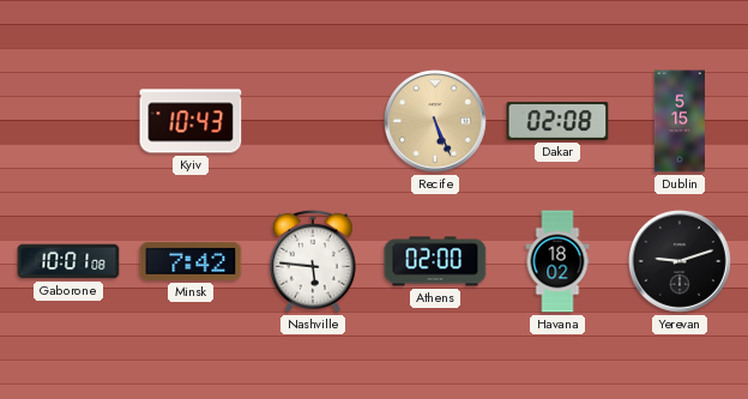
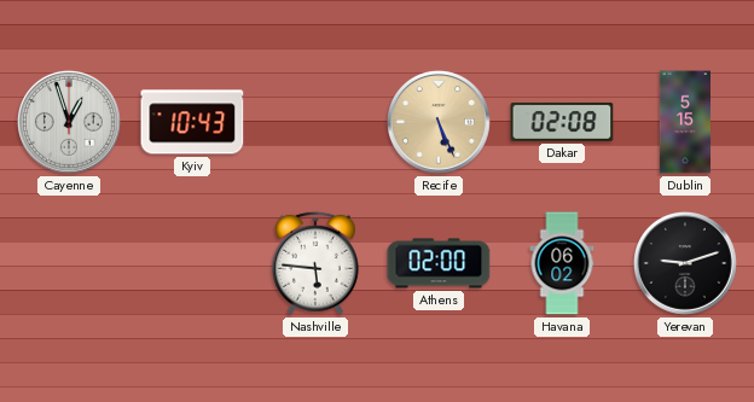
Cayenne: none -> 12:57
Gaborone: 10:01 -> none
Minsk: 7:42 -> none
Havana: 18:02 -> 06:02
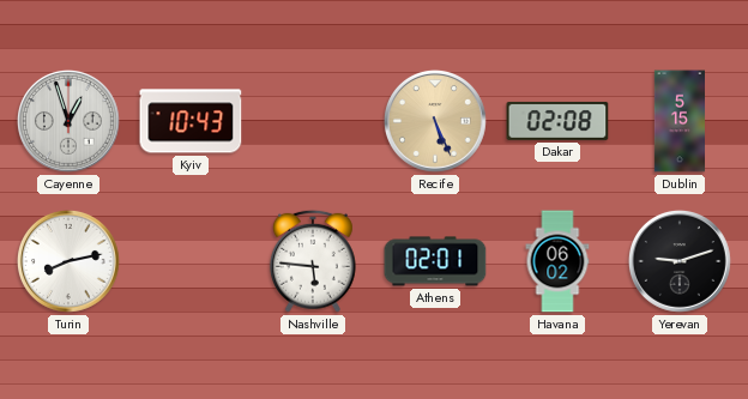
Turin: none -> 8:13
Athens: 02:00 -> 02:01
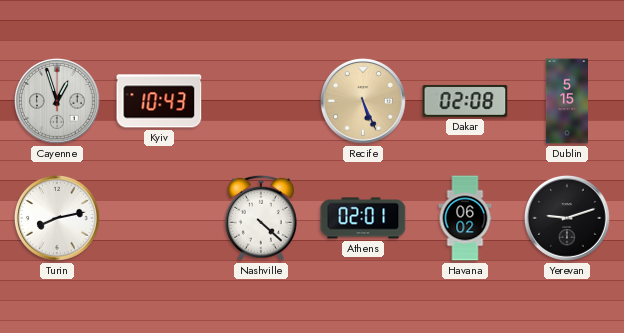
Nashville: 5:46 -> 4:22
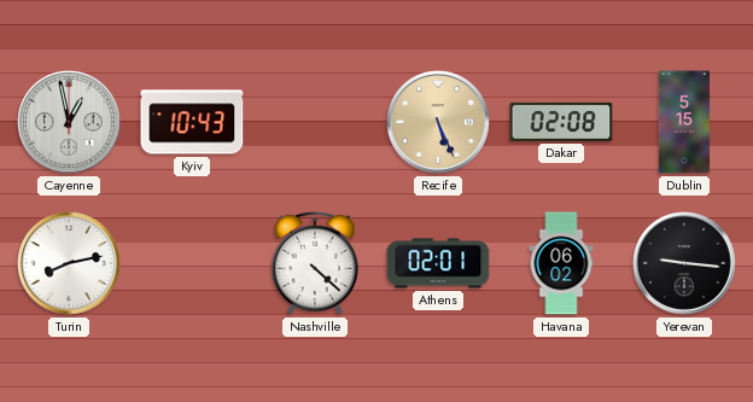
Cayenne: 12:57 -> 12:58
Yerevan: 9:12 -> 9:16
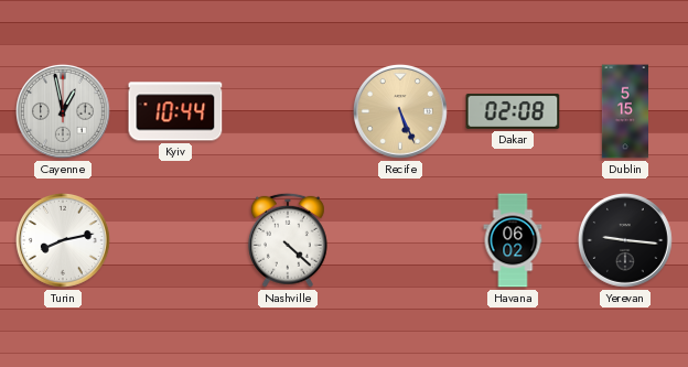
Kyiv: 10:43 -> 10:44
Athens: 02:01 -> none
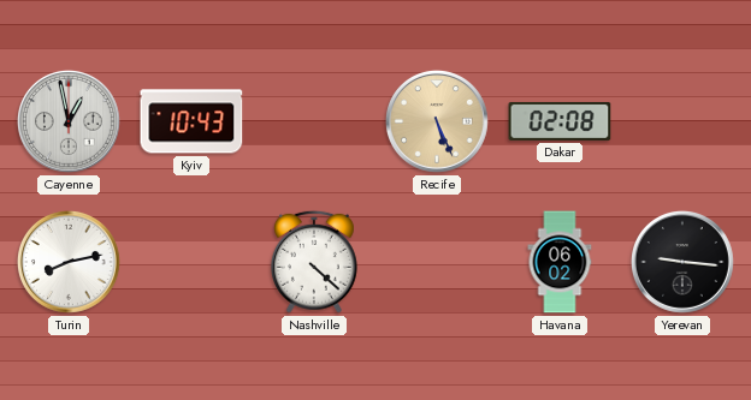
Kyiv: 10:44 -> 10:43
Dublin: 5:15 -> none
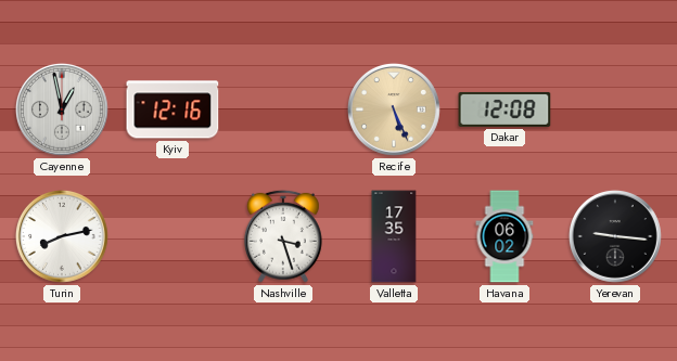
Kyiv: 10:43 -> 12:16
Dakar: 02:08 -> 12:08
Nashville: 4:22 -> 3:27
Valletta: none -> 17:35
